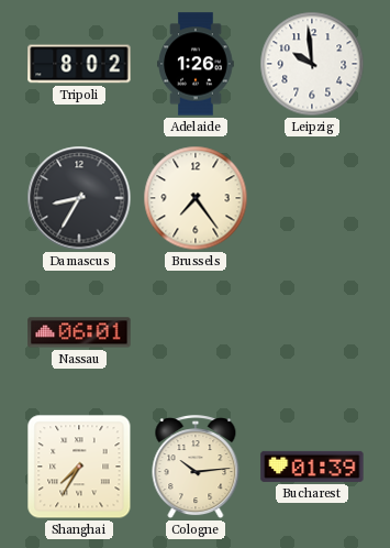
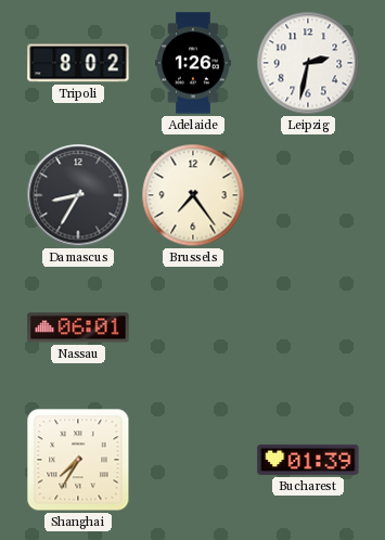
Leipzig: 9:59 -> 2:32
Cologne: 10:14 -> none
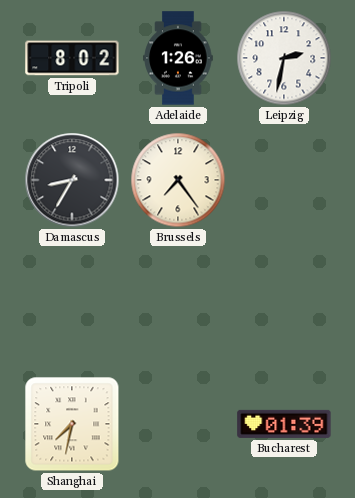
Nassau: 06:01 -> none
Shanghai: 7:35 -> 7:32
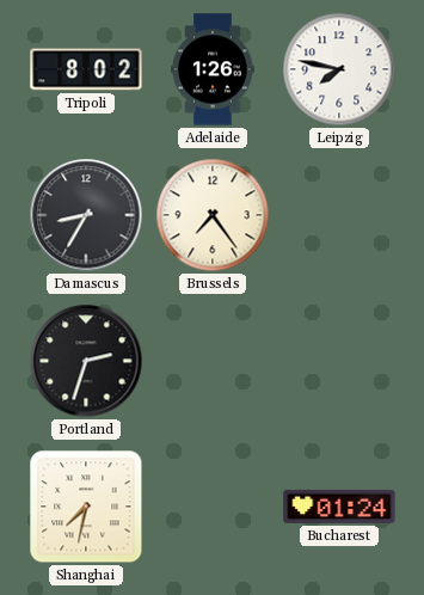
Leipzig: 2:32 -> 7:47
Portland: none -> 2:33
Bucharest: 01:39 -> 01:24
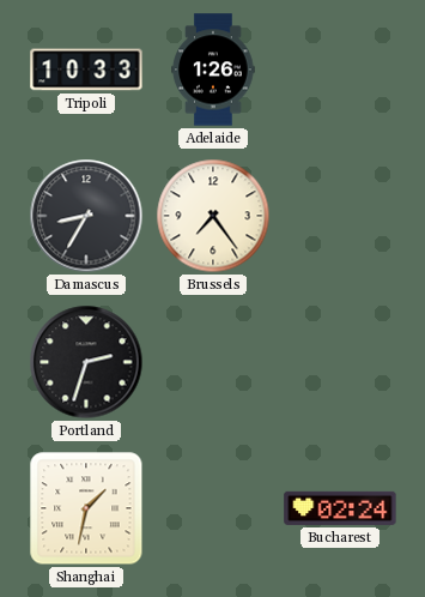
Tripoli: 8:02 -> 10:33
Leipzig: 7:47 -> none
Shanghai: 7:32 -> 1:32
Bucharest: 01:24 -> 02:24
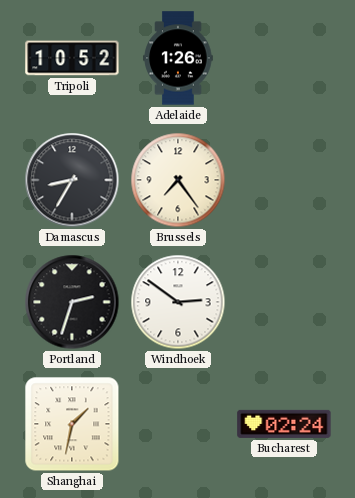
Tripoli: 10:33 -> 10:52
Windhoek: none -> 2:51
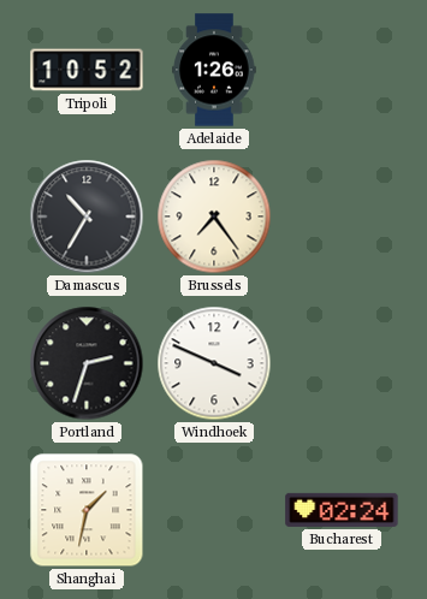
Damascus: 8:35 -> 10:35
Windhoek: 2:51 -> 3:49
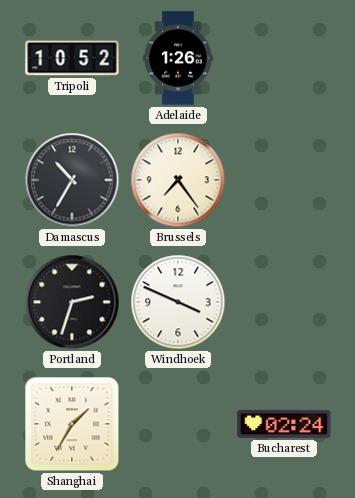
Shanghai: 1:32 -> 1:35
